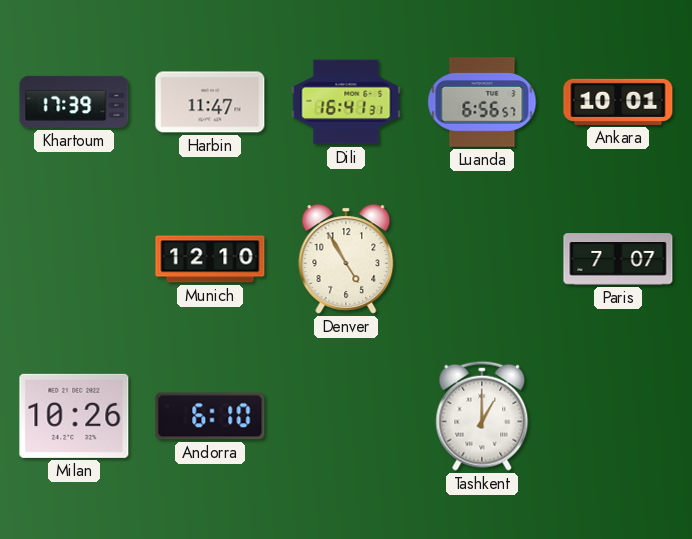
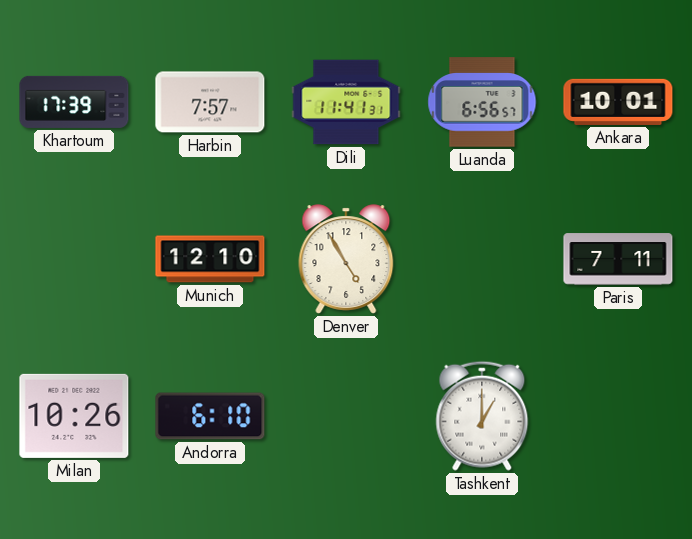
Harbin: 11:47 -> 7:57
Dili: 16:41 -> 11:41
Paris: 7:07 -> 7:11
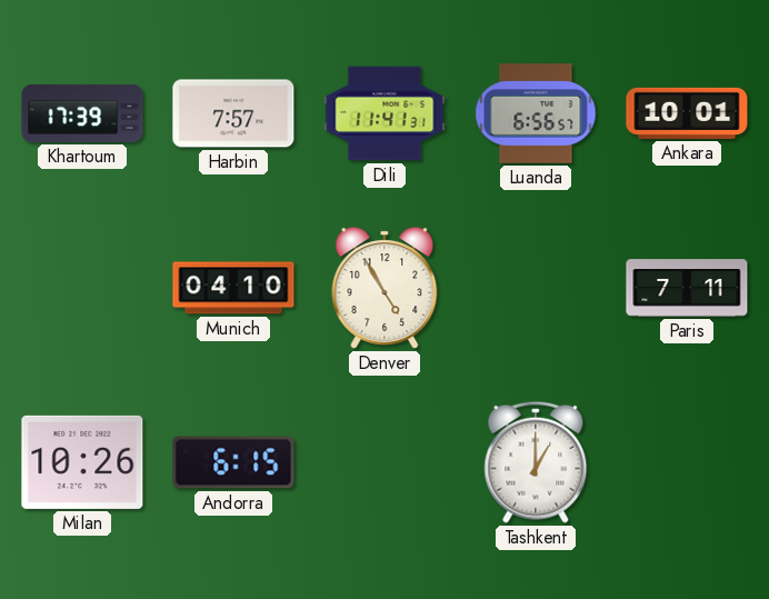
Munich: 12:10 -> 04:10
Andorra: 6:10 -> 6:15
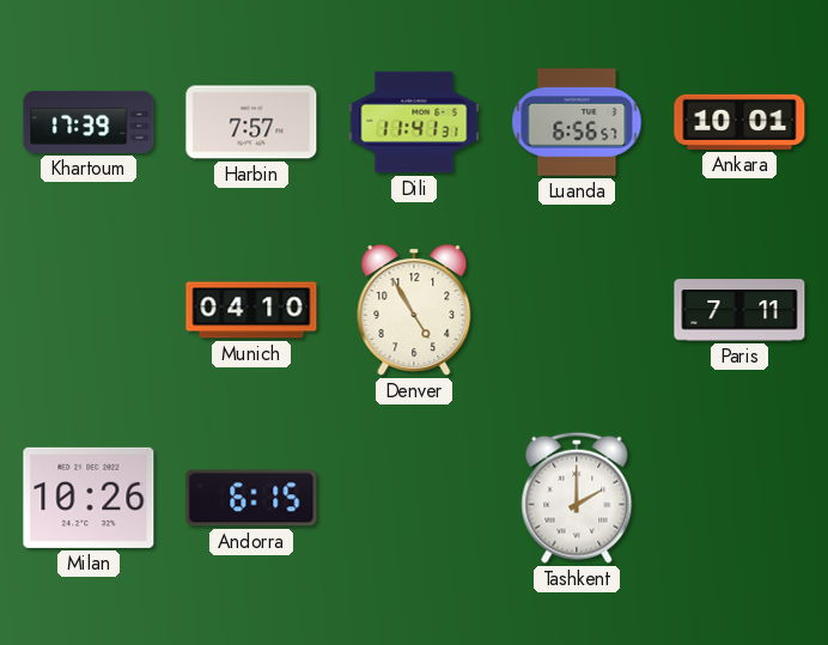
Tashkent: 1:00 -> 2:00
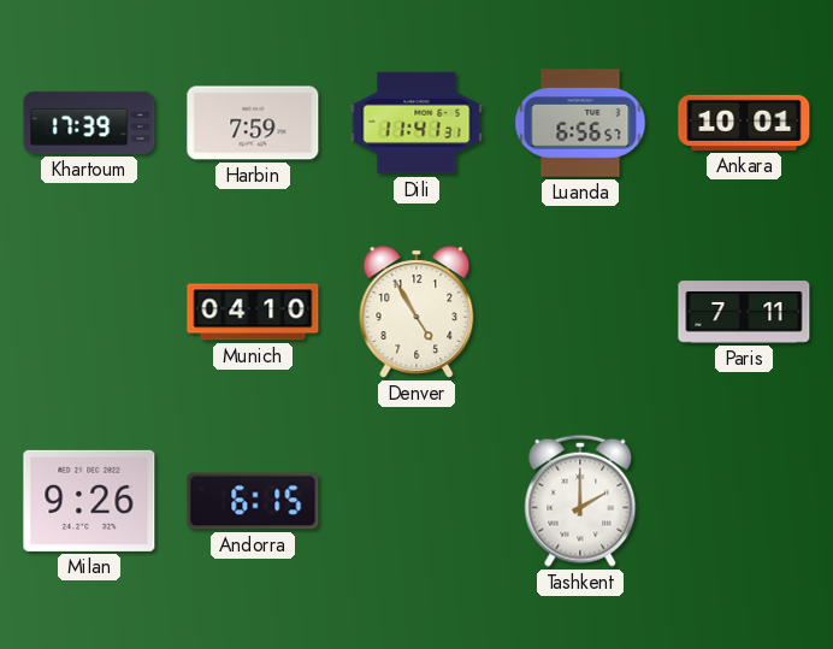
Harbin: 7:57 -> 7:59
Milan: 10:26 -> 9:26
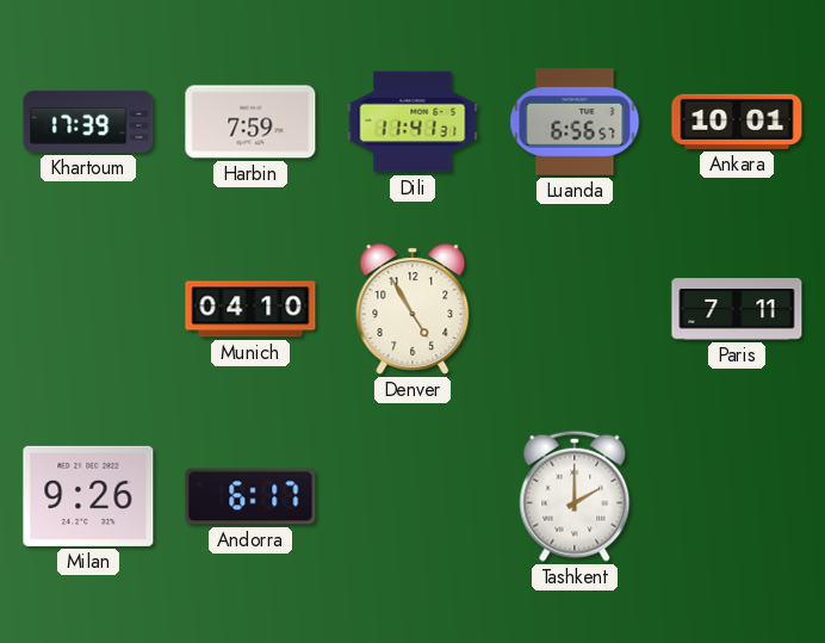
Andorra: 6:15 -> 6:17
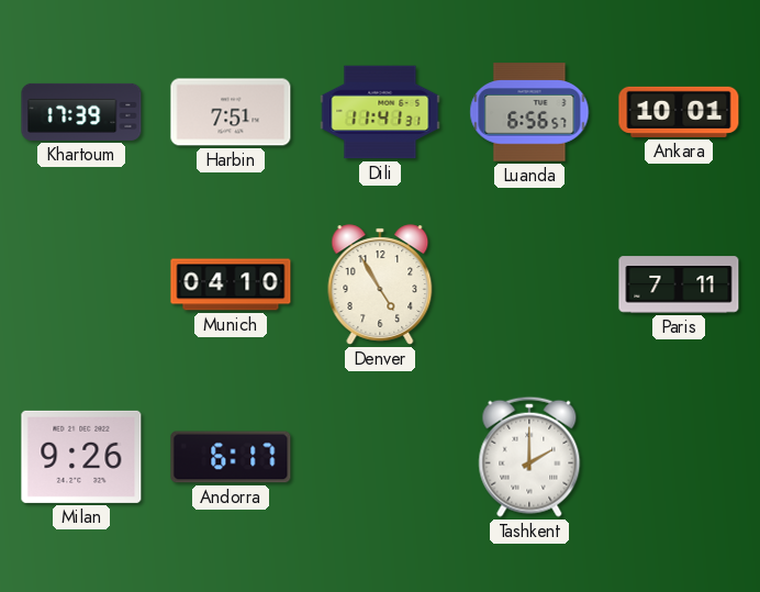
Harbin: 7:59 -> 7:51
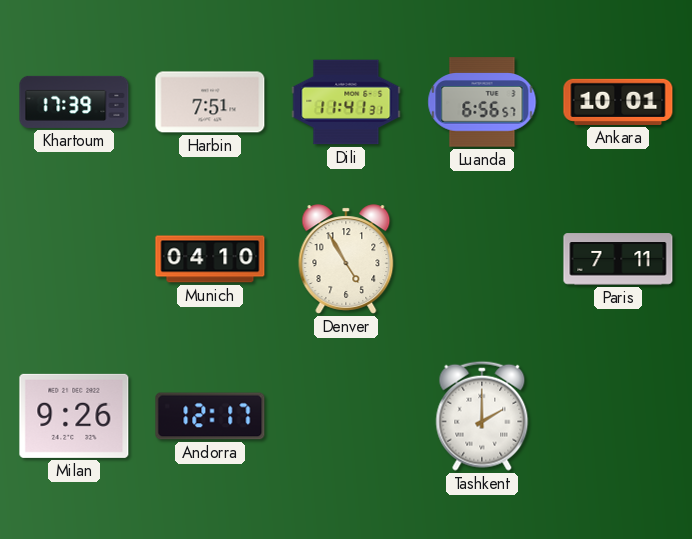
Andorra: 6:17 -> 12:17
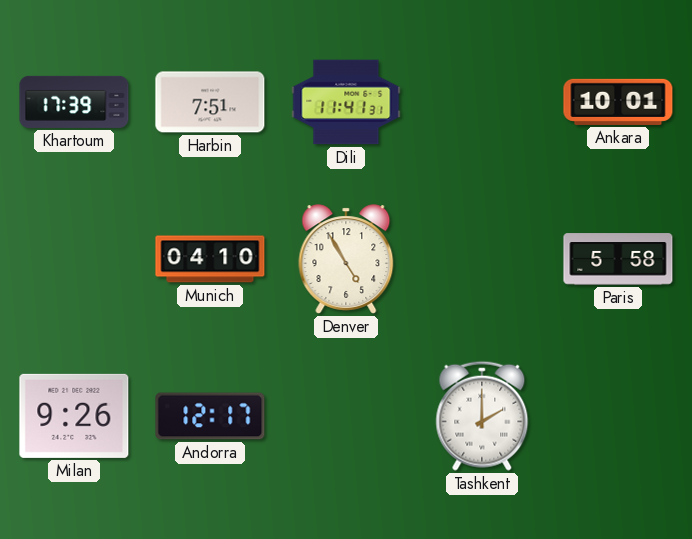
Luanda: 6:56 -> none
Paris: 7:11 -> 5:58
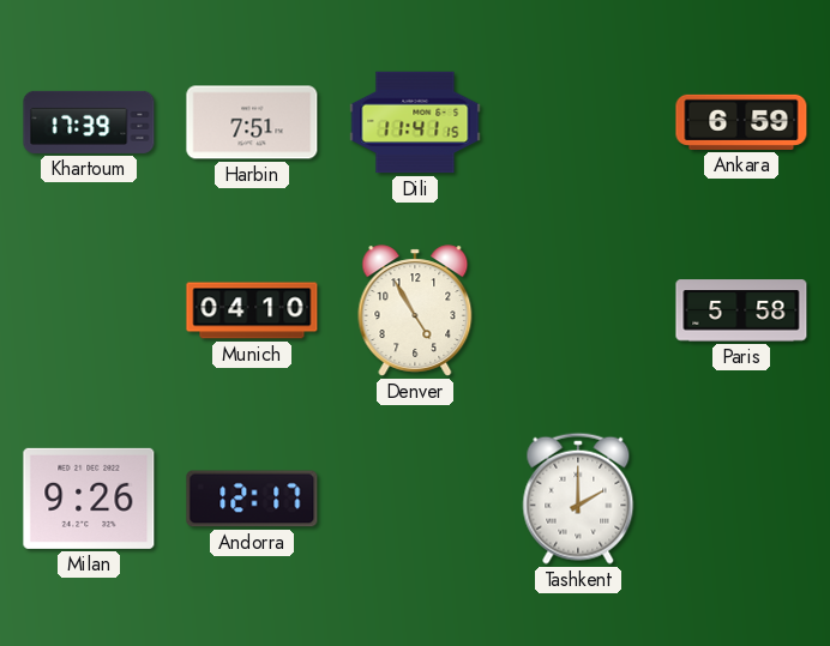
Dili: 11:41:31 -> 11:41:15
Ankara: 10:01 -> 6:59
